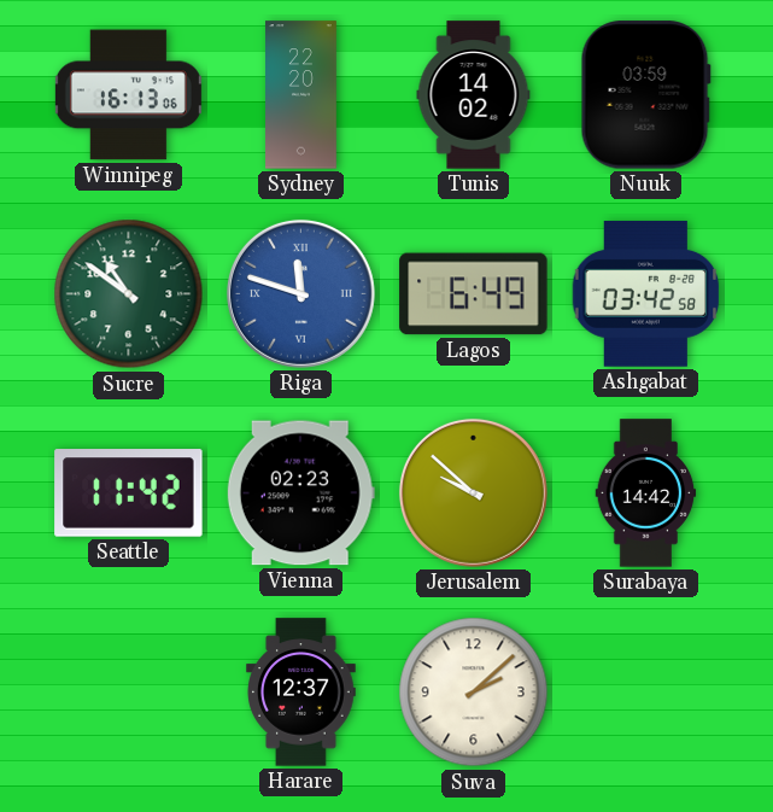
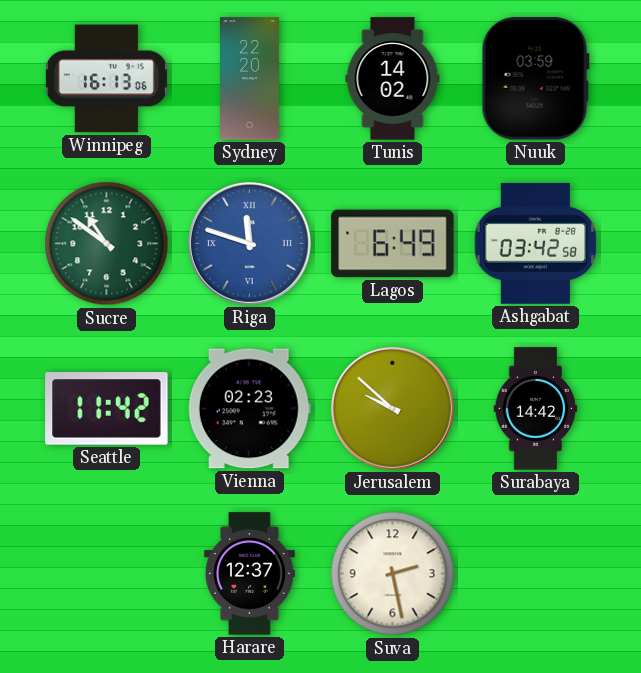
Suva: 2:08 -> 2:28
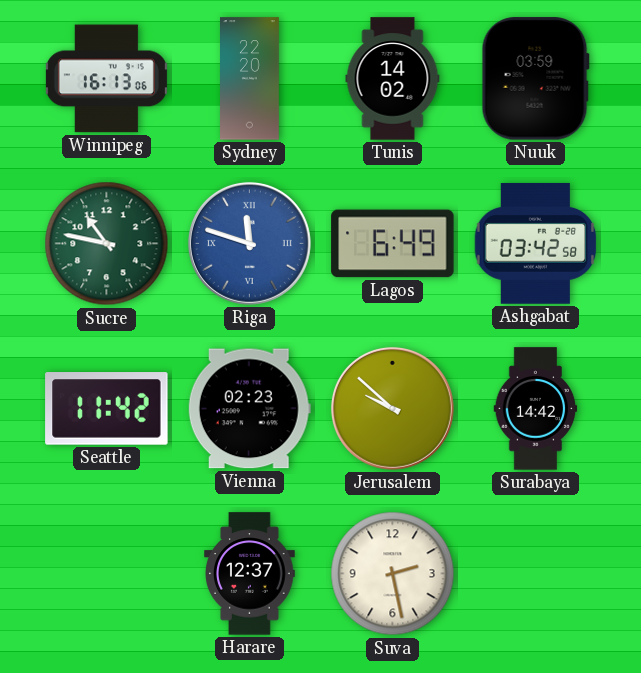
Sucre: 10:51 -> 10:47
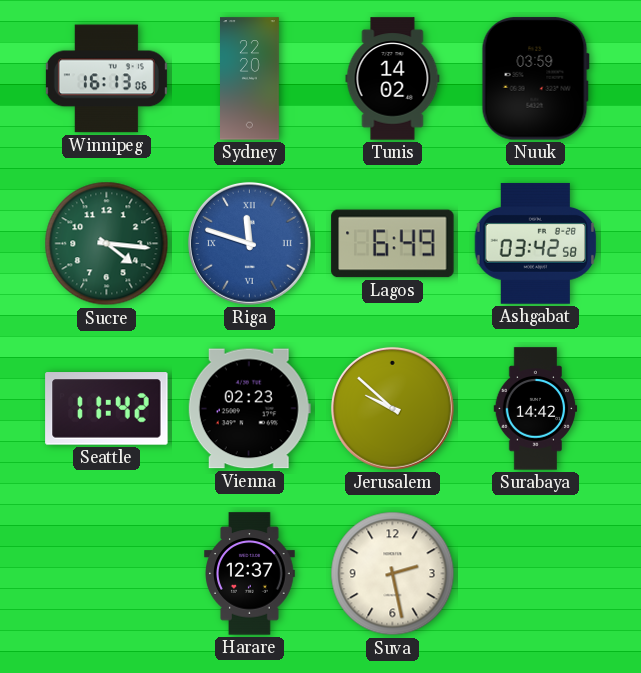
Sucre: 10:47 -> 4:16
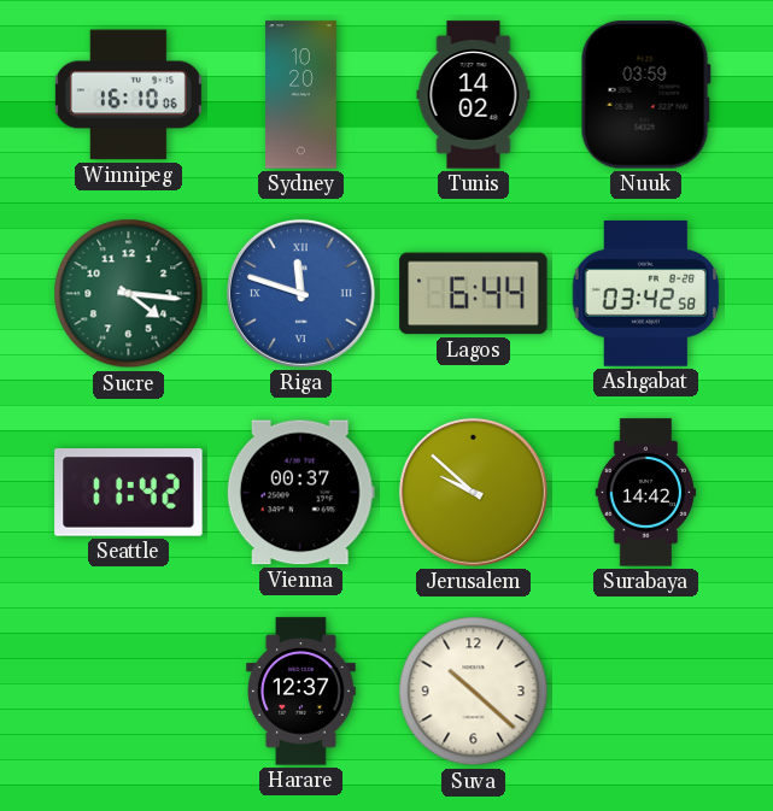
Winnipeg: 16:13 -> 16:10
Sydney: 22:20 -> 10:20
Lagos: 6:49 -> 6:44
Vienna: 02:23 -> 00:37
Suva: 2:28 -> 10:22
